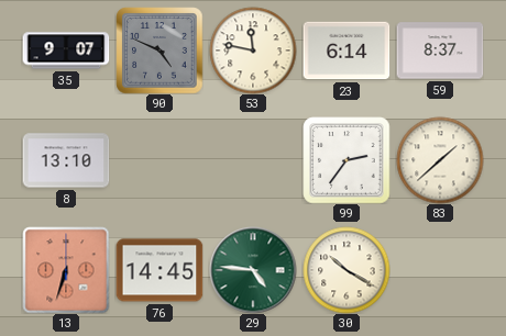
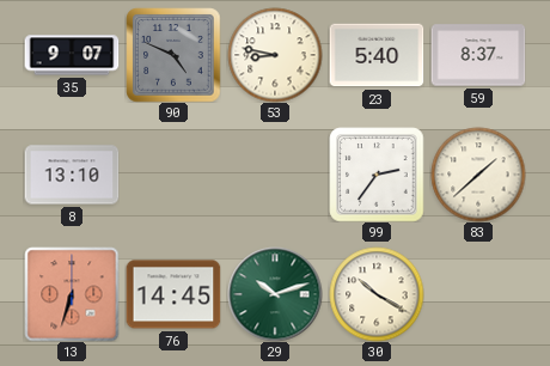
53: 11:47 -> 8:47
23: 6:14 -> 5:40
29: 4:46 -> 10:12
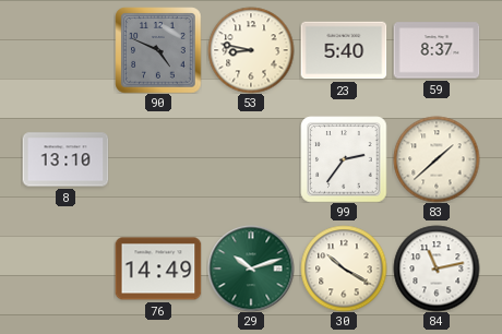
35: 9:07 -> none
13: 6:33 -> none
76: 14:45 -> 14:49
84: none -> 11:13
